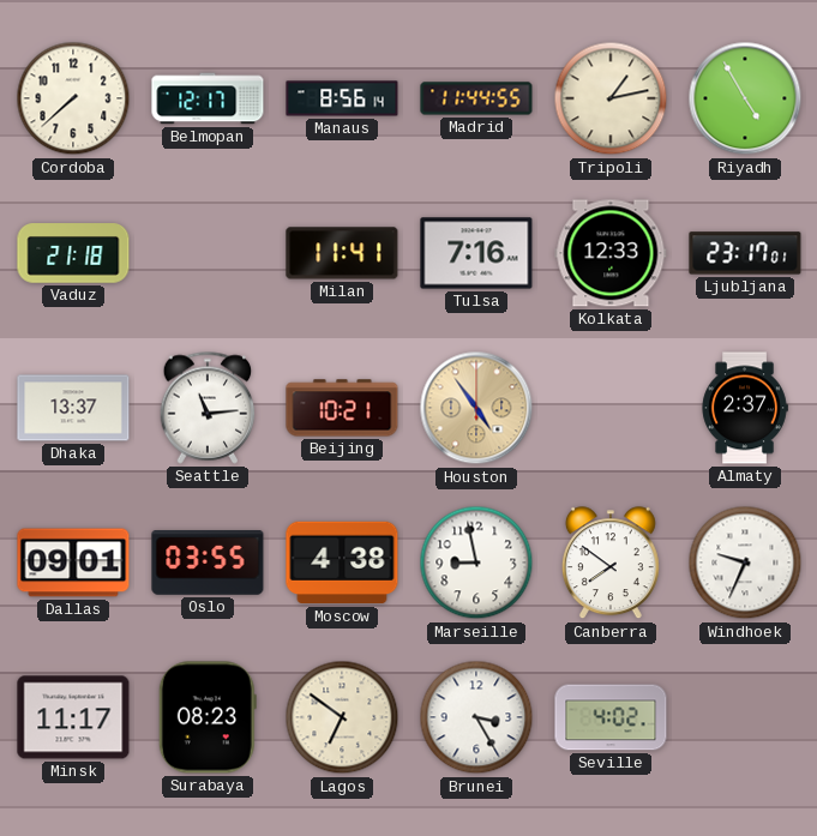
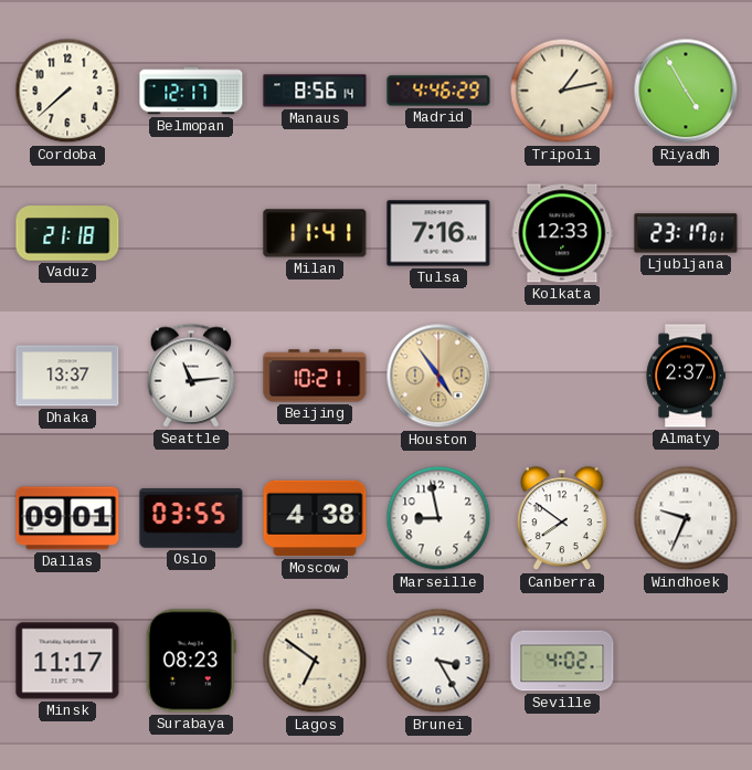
Madrid: 11:44 -> 4:46
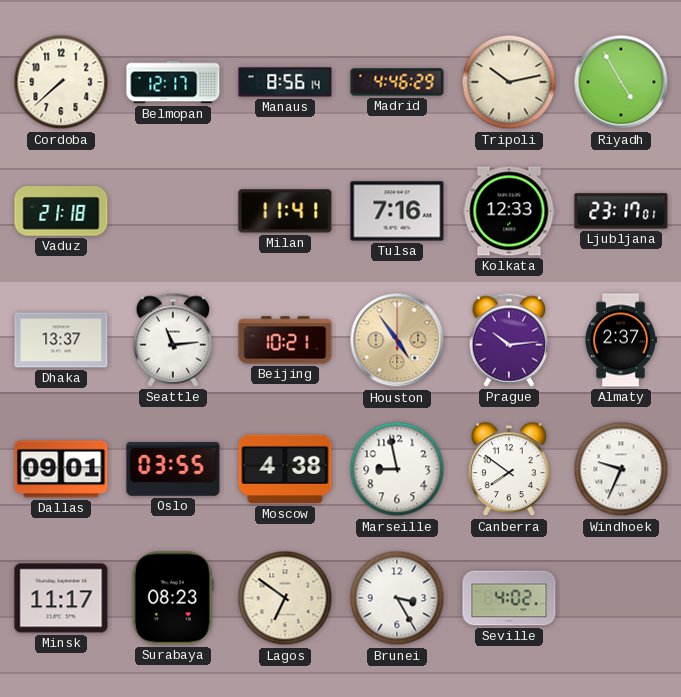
Tripoli: 1:13 -> 10:13
Prague: none -> 10:14
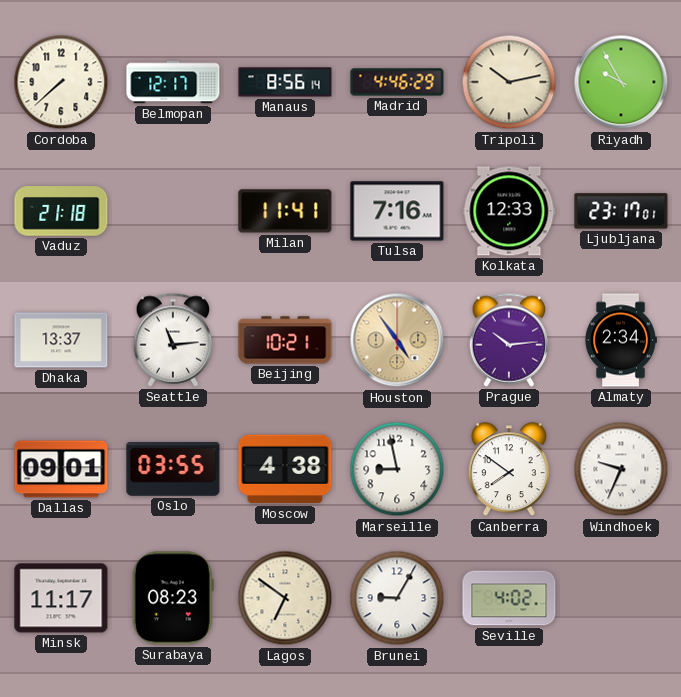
Riyadh: 4:55 -> 9:55
Almaty: 2:37 -> 2:34
Brunei: 3:25 -> 9:05
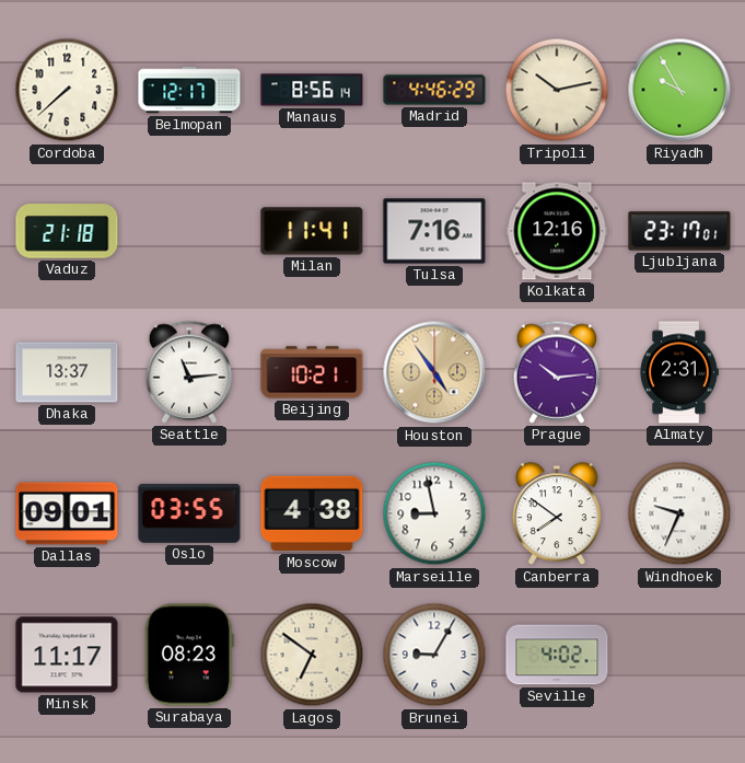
Kolkata: 12:33 -> 12:16
Almaty: 2:34 -> 2:31
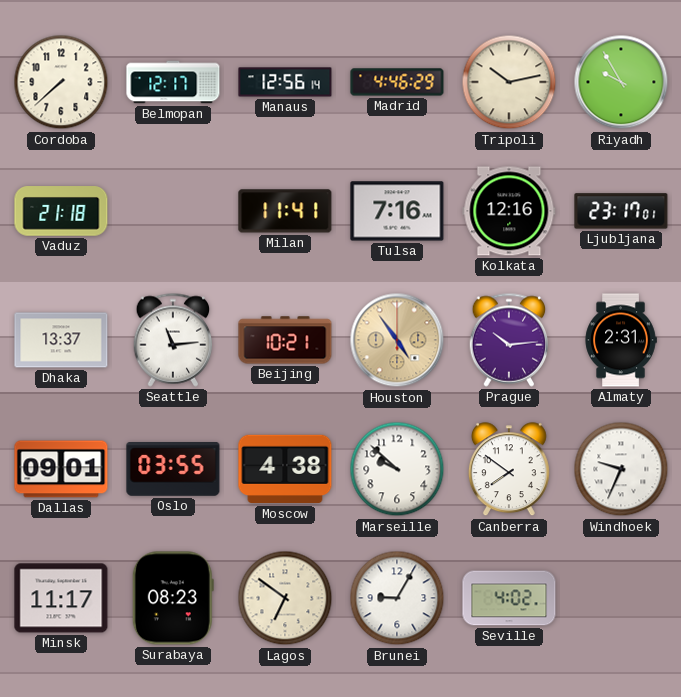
Manaus: 8:56 -> 12:56
Marseille: 8:58 -> 9:52
